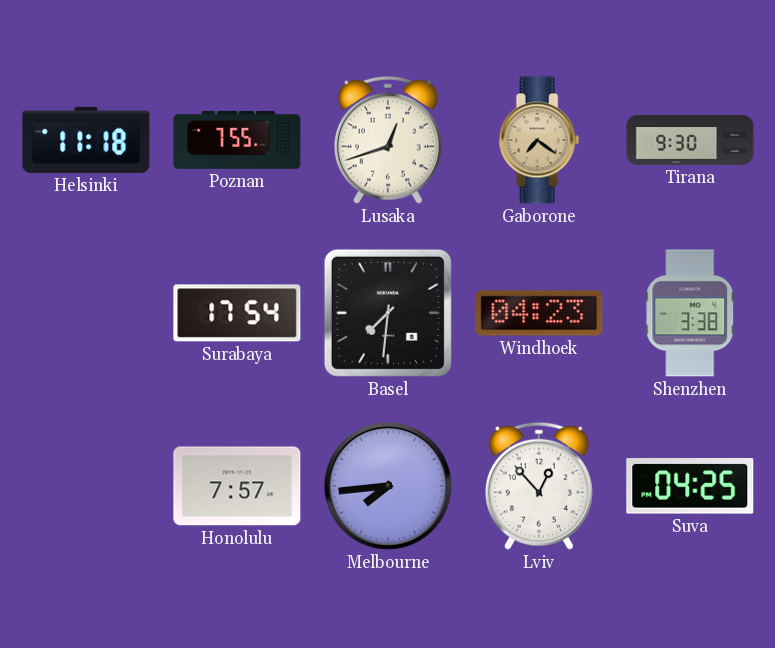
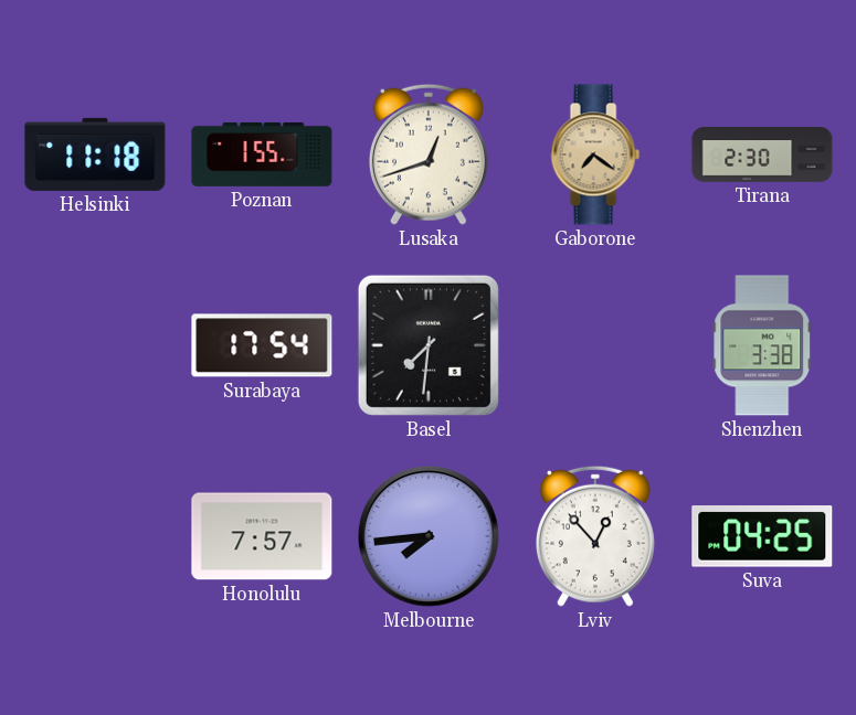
Poznan: 7:55 -> 1:55
Tirana: 9:30 -> 2:30
Windhoek: 04:23 -> none
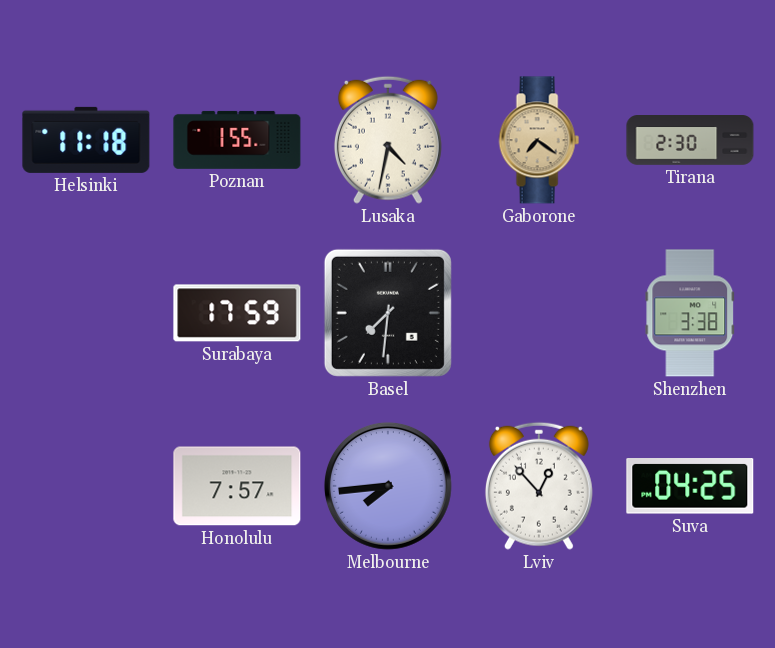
Lusaka: 12:42 -> 4:32
Surabaya: 17:54 -> 17:59
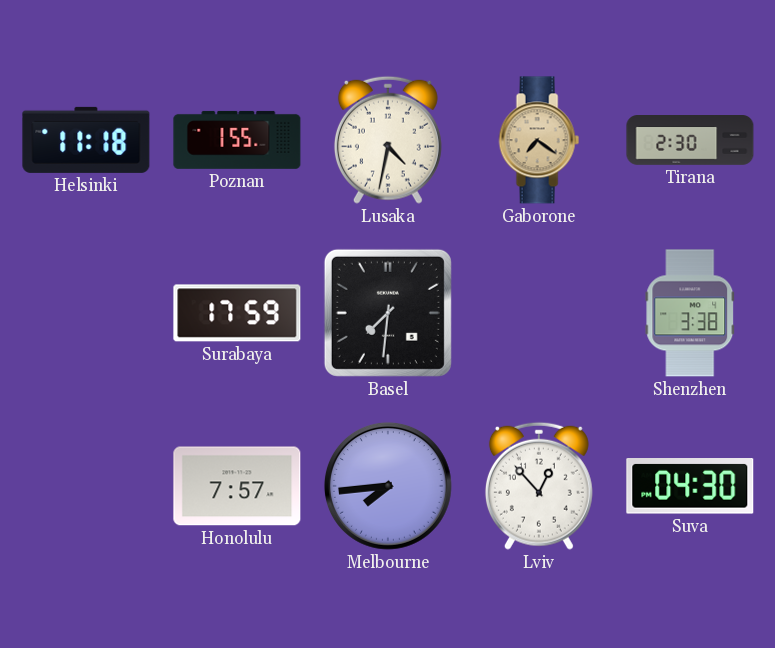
Suva: 04:25 -> 04:30
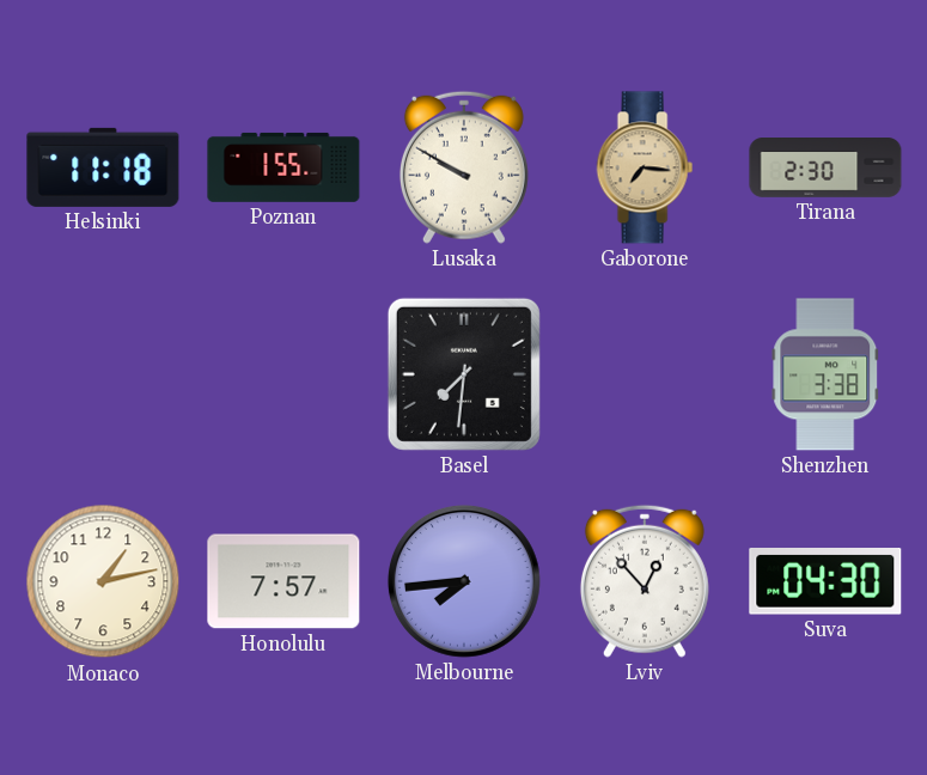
Lusaka: 4:32 -> 9:50
Gaborone: 7:21 -> 7:16
Surabaya: 17:59 -> none
Monaco: none -> 1:13
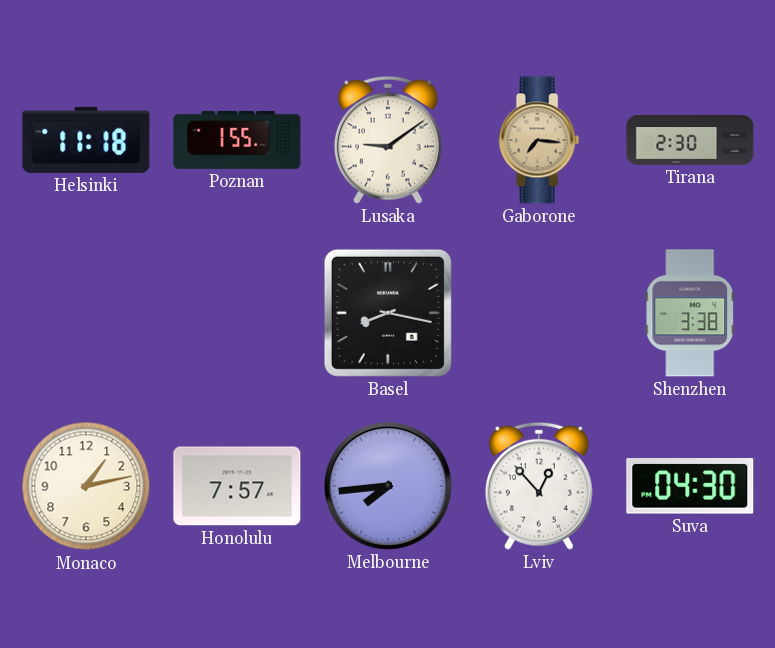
Lusaka: 9:50 -> 9:09
Basel: 7:31 -> 8:17
